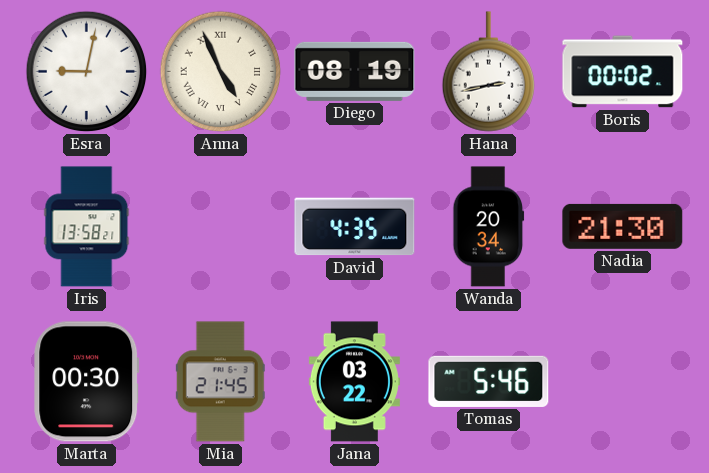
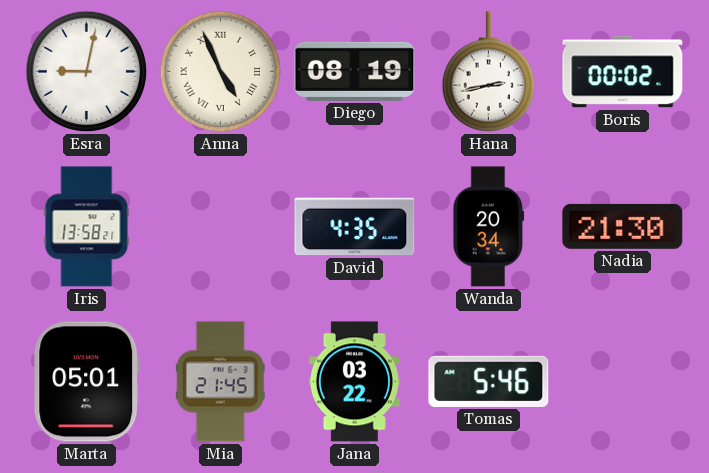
Marta: 00:30 -> 05:01
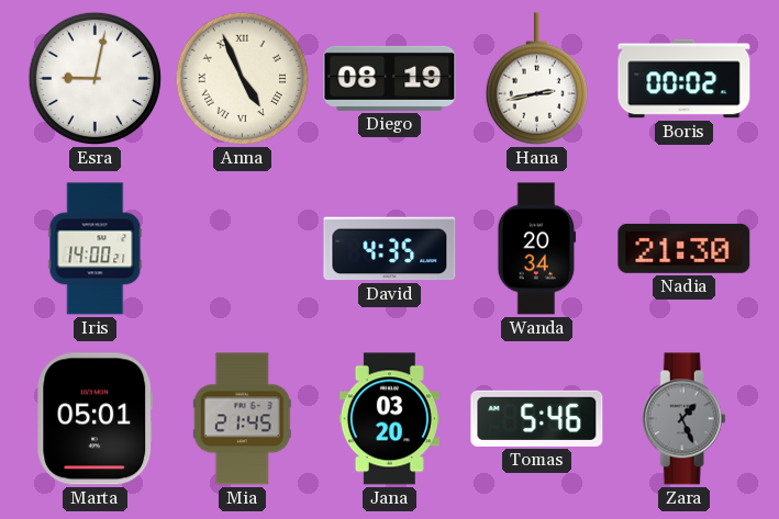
Iris: 13:58 -> 14:00
Jana: 03:22 -> 03:20
Zara: none -> 1:26
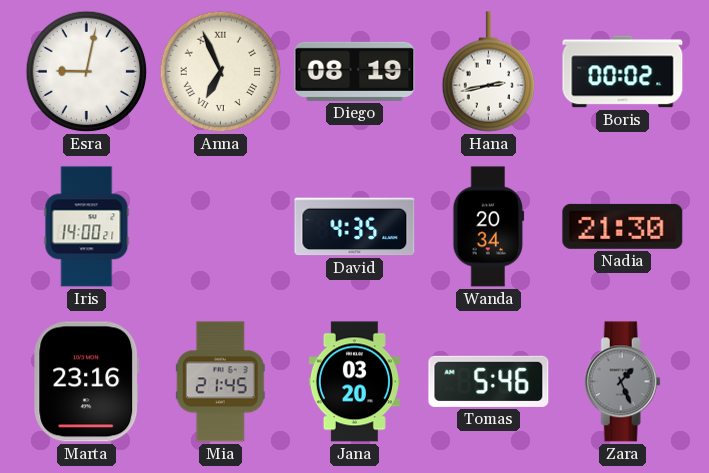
Anna: 4:56 -> 6:56
Marta: 05:01 -> 23:16
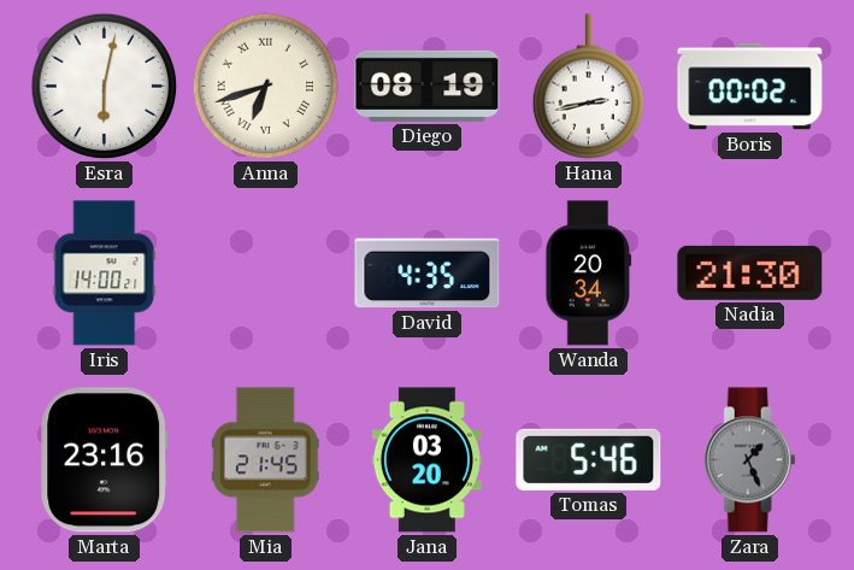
Esra: 9:02 -> 6:02
Anna: 6:56 -> 6:42
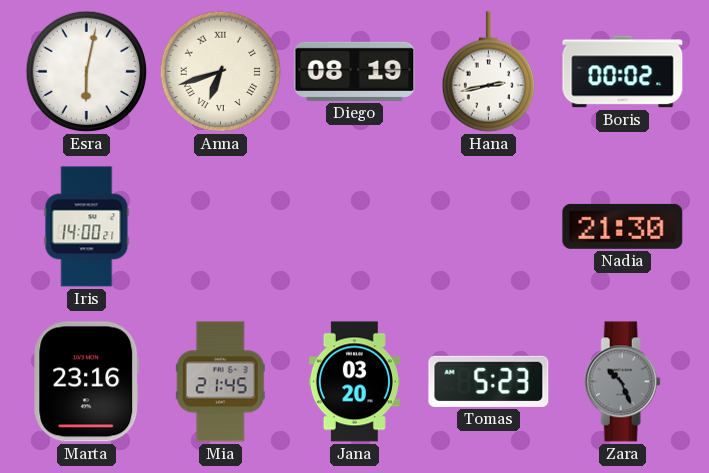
David: 4:35 -> none
Wanda: 20:34 -> none
Tomas: 5:46 -> 5:23
Zara: 1:26 -> 10:26
